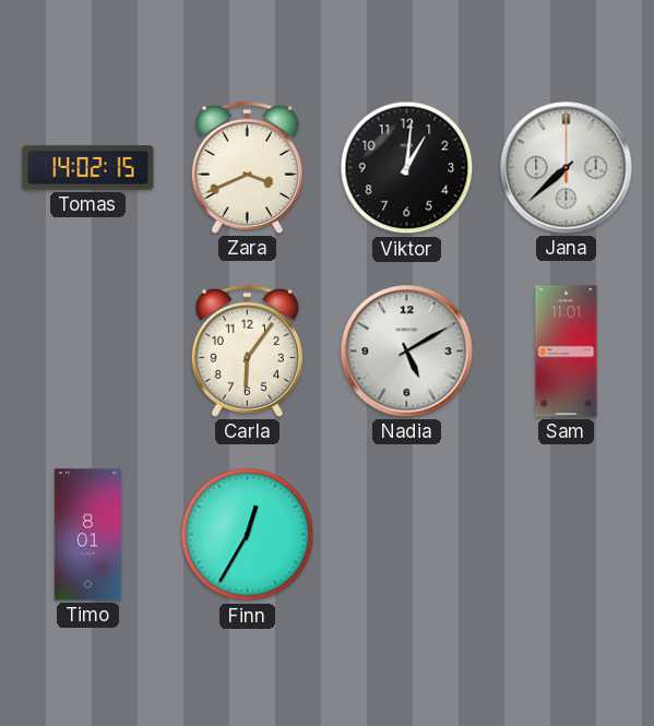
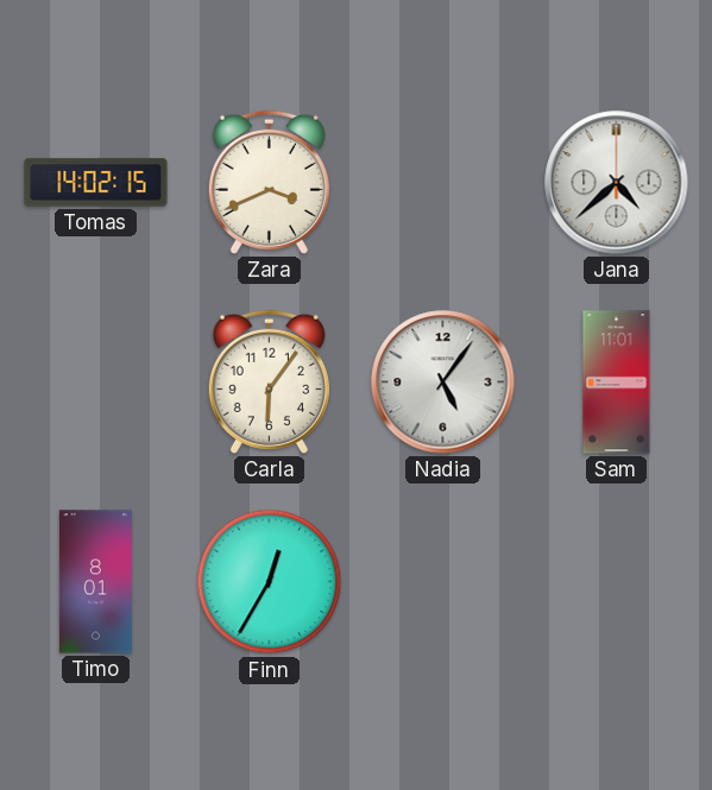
Viktor: 1:01 -> none
Jana: 7:38 -> 4:38
Nadia: 5:10 -> 5:06
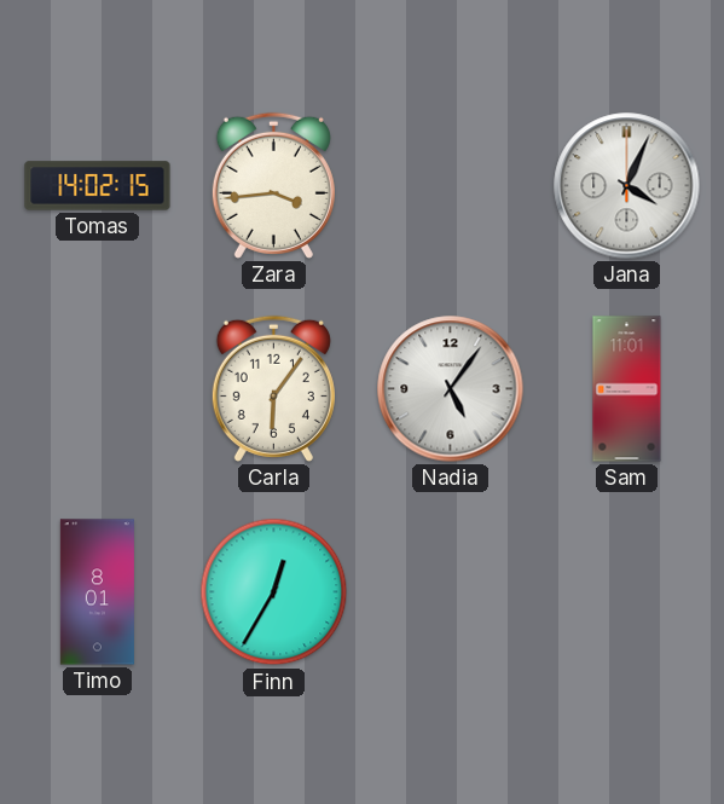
Zara: 3:41 -> 3:44
Jana: 4:38 -> 4:04
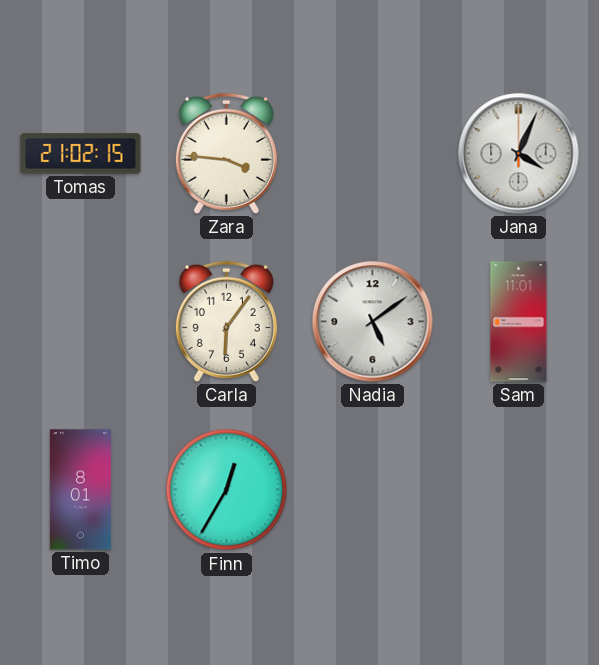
Tomas: 14:02 -> 21:02
Zara: 3:44 -> 3:46
Nadia: 5:06 -> 5:09
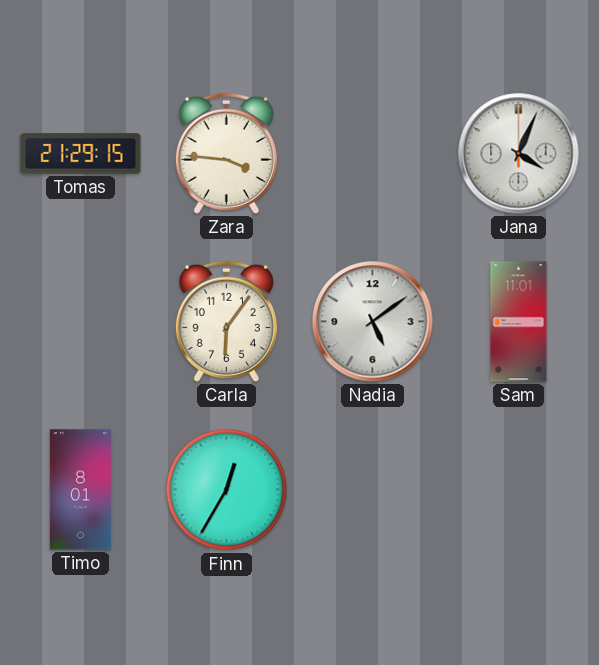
Tomas: 21:02 -> 21:29
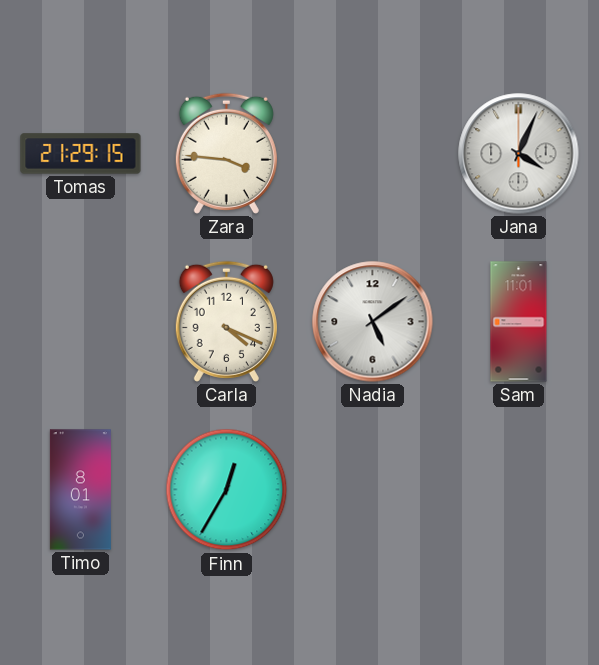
Carla: 6:06 -> 4:19
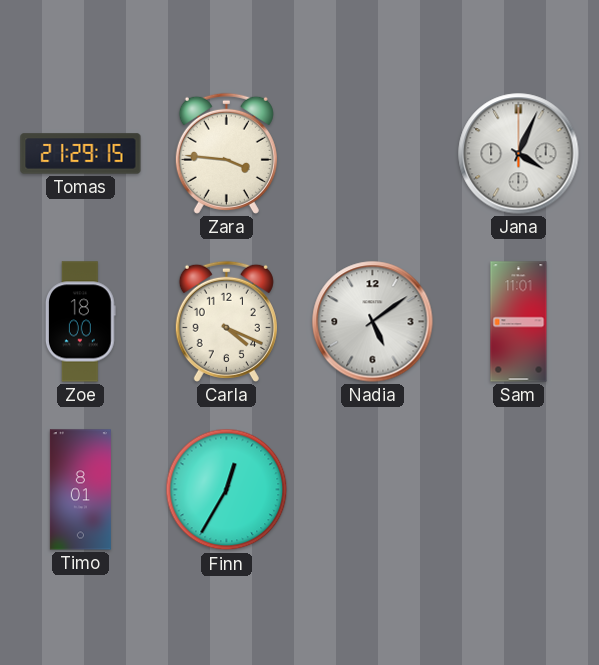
Zoe: none -> 18:00
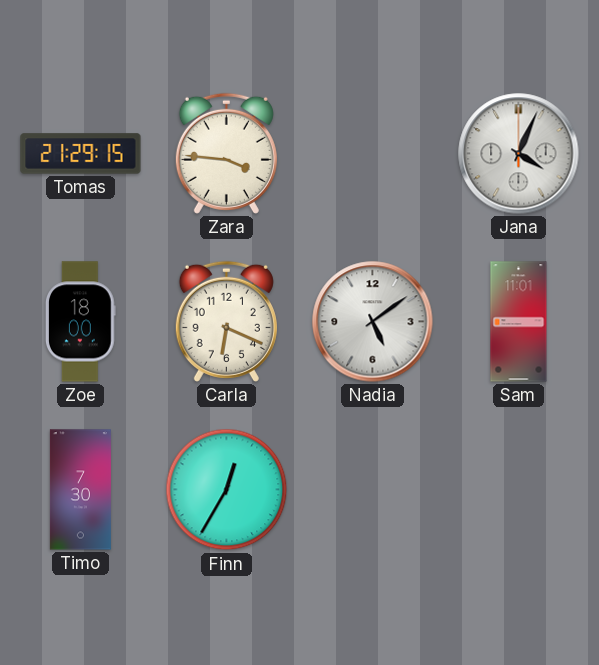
Carla: 4:19 -> 6:19
Timo: 8:01 -> 7:30
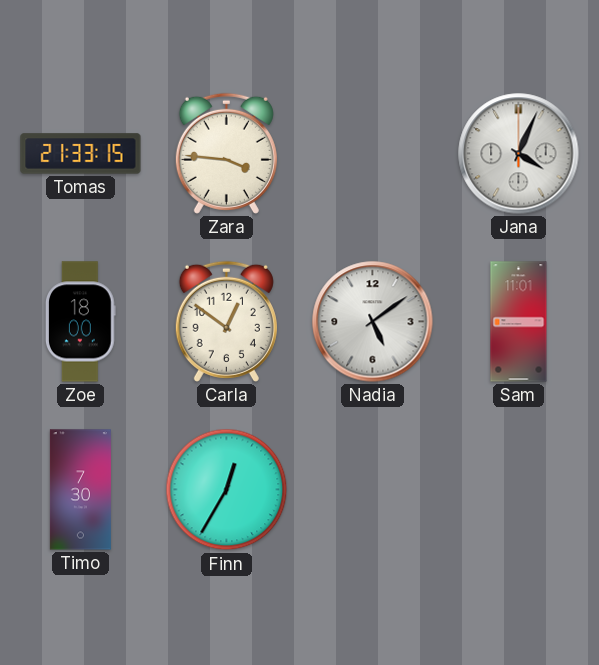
Tomas: 21:29 -> 21:33
Carla: 6:19 -> 12:51
